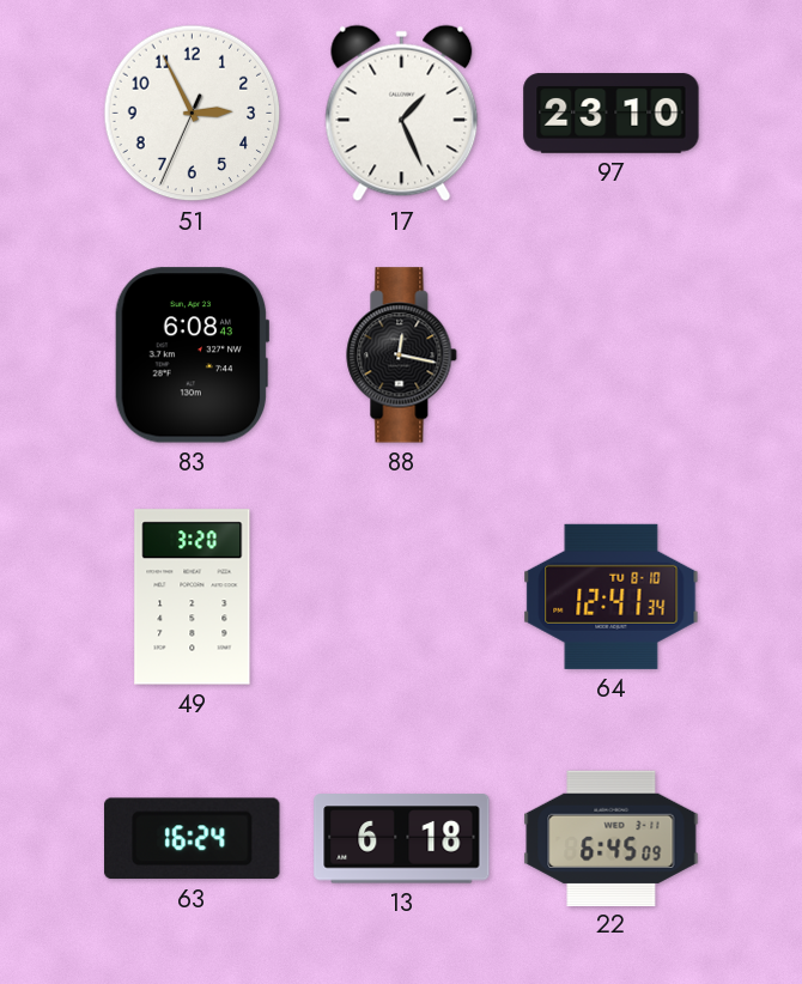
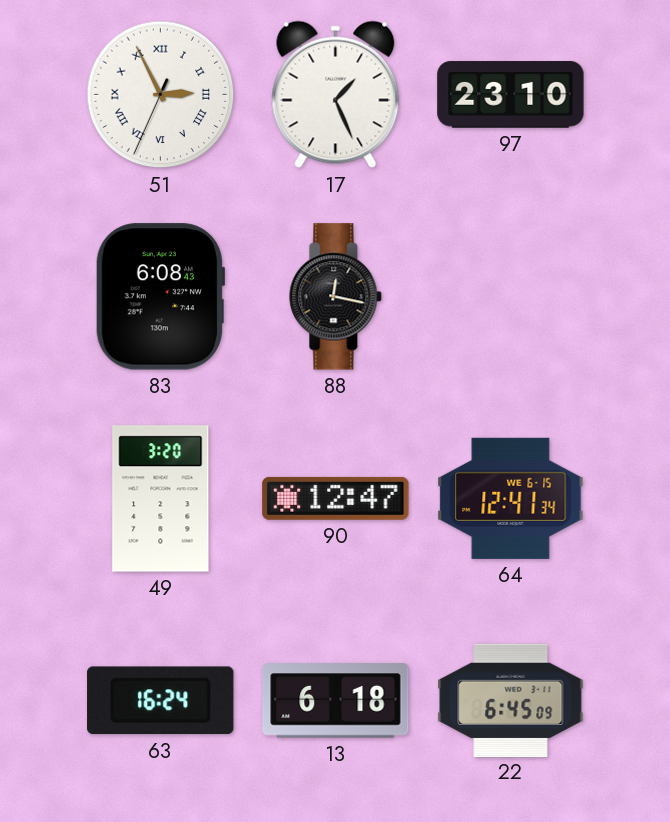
51 numerals: Arabic -> Roman
90: none -> 12:47
64 date: TU 8-10 -> WE 6-15
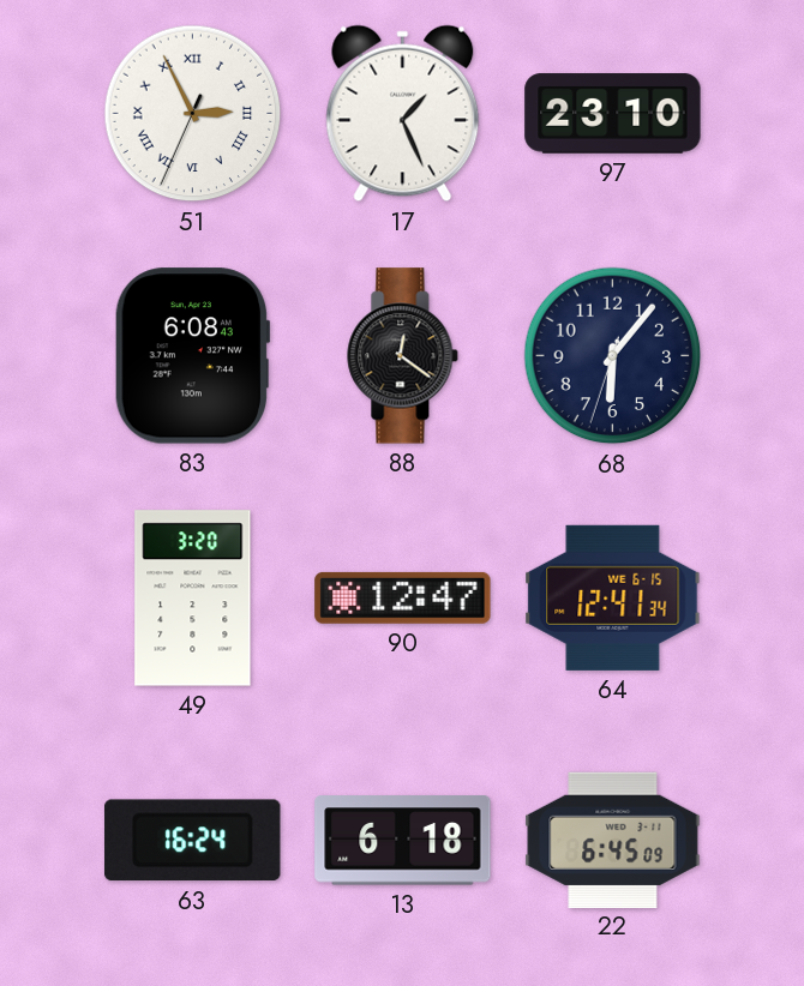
88: 12:17 -> 12:21
68: none -> 6:06
